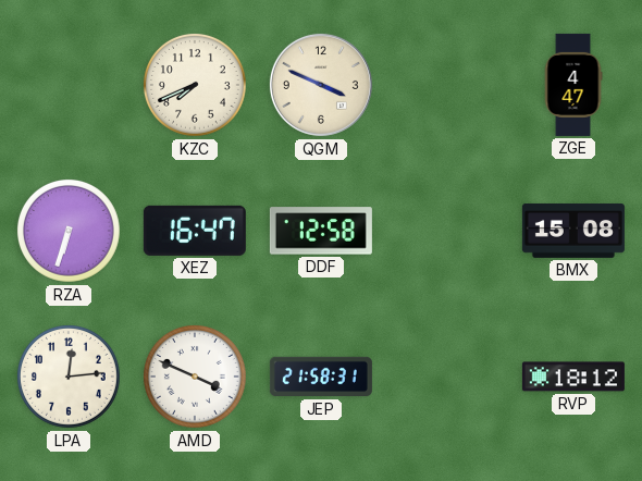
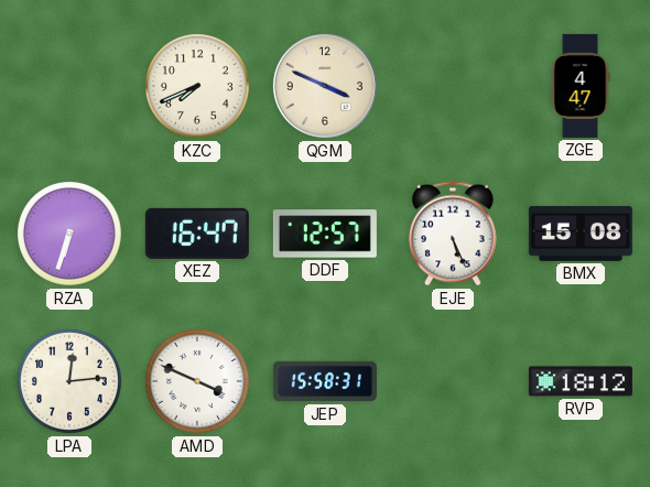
DDF: 12:58 -> 12:57
EJE: none -> 5:26
JEP: 21:58 -> 15:58
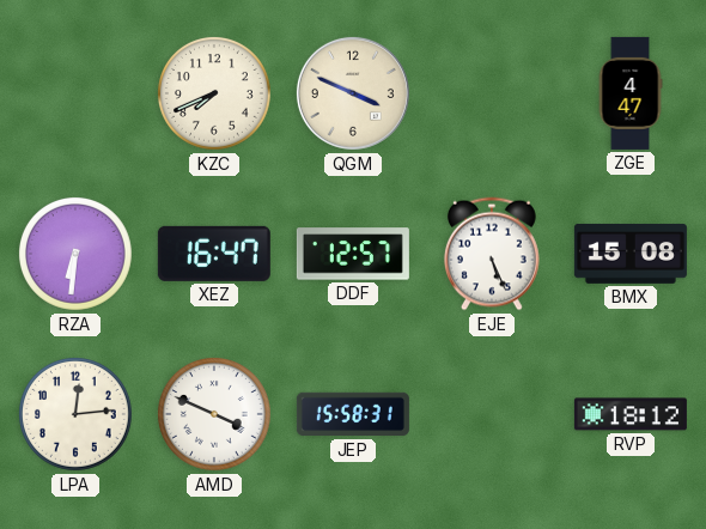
RZA: 6:33 -> 6:31
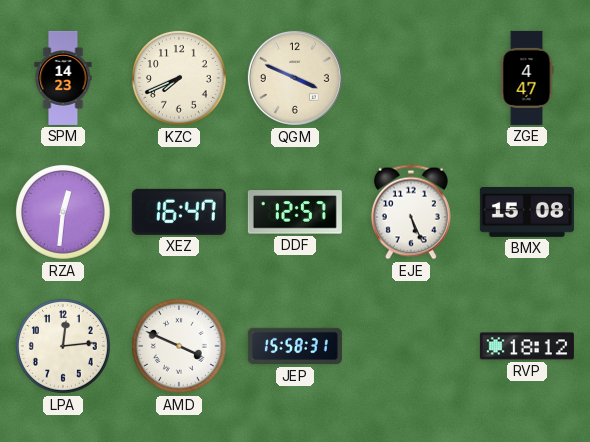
SPM: none -> 14:23
RZA: 6:31 -> 12:31
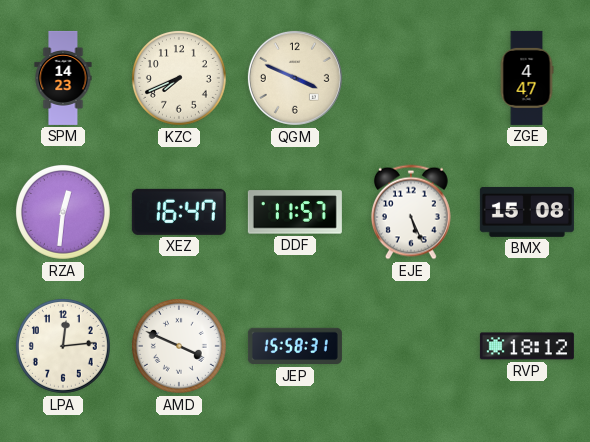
DDF: 12:57 -> 11:57
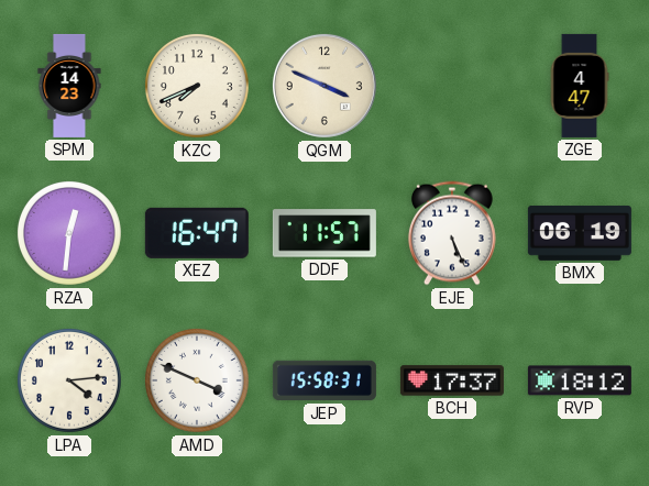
BMX: 15:08 -> 06:19
LPA: 12:14 -> 4:14
BCH: none -> 17:37
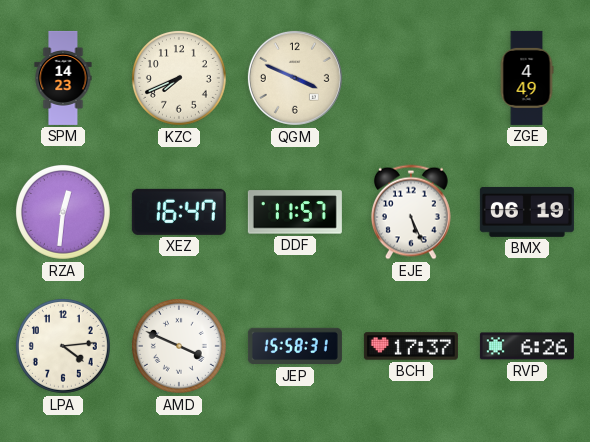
ZGE: 4:47 -> 4:49
RVP: 18:12 -> 6:26
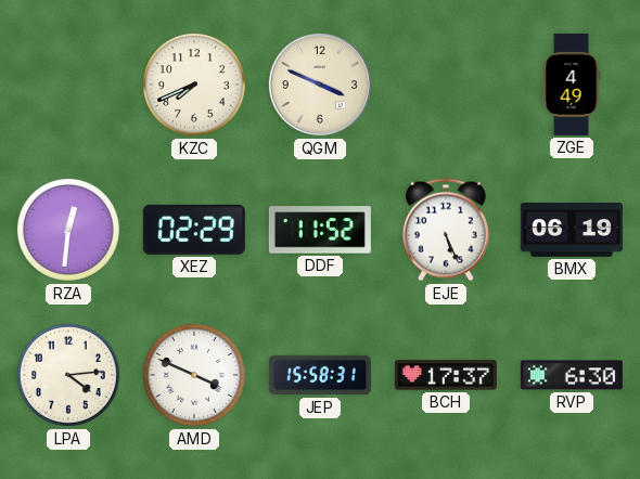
SPM: 14:23 -> none
XEZ: 16:47 -> 02:29
DDF: 11:57 -> 11:52
RVP: 6:26 -> 6:30
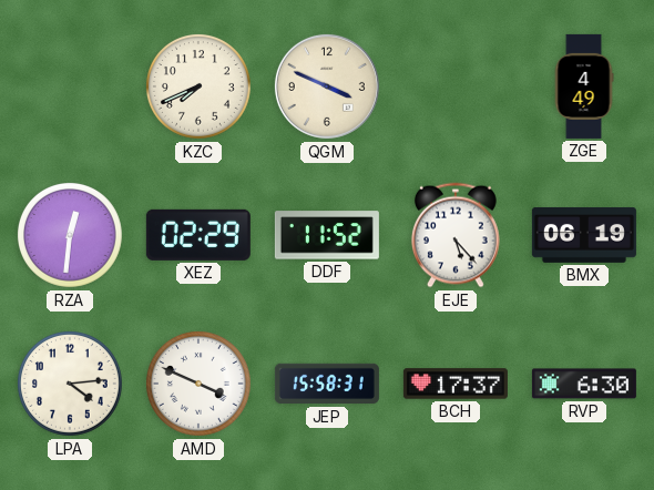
EJE: 5:26 -> 5:23
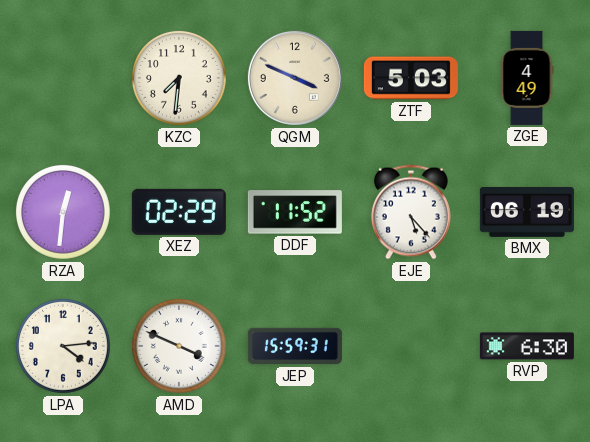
KZC: 7:41 -> 7:31
ZTF: none -> 5:03
JEP: 15:58 -> 15:59
BCH: 17:37 -> none
